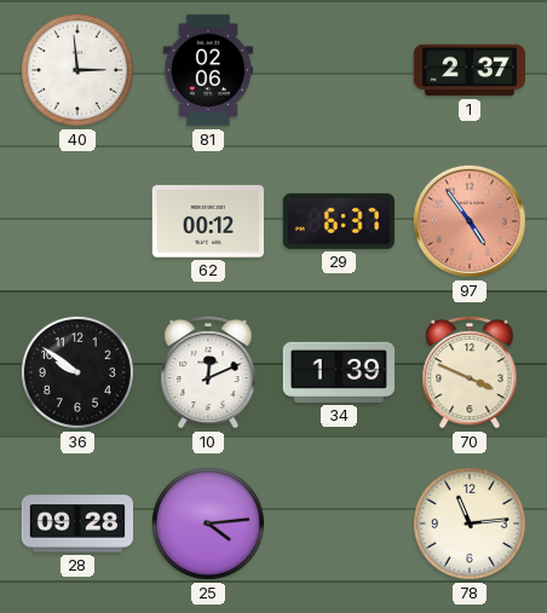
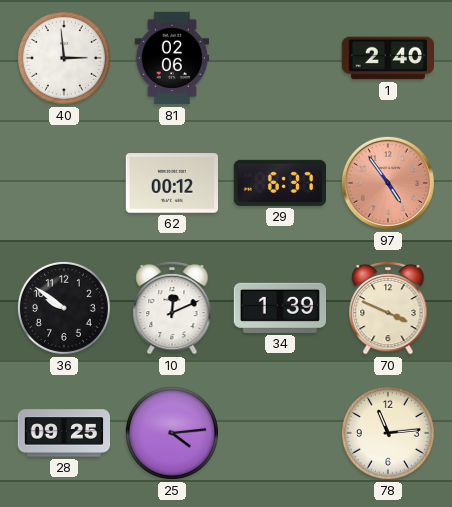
1: 2:37 -> 2:40
28: 09:28 -> 09:25
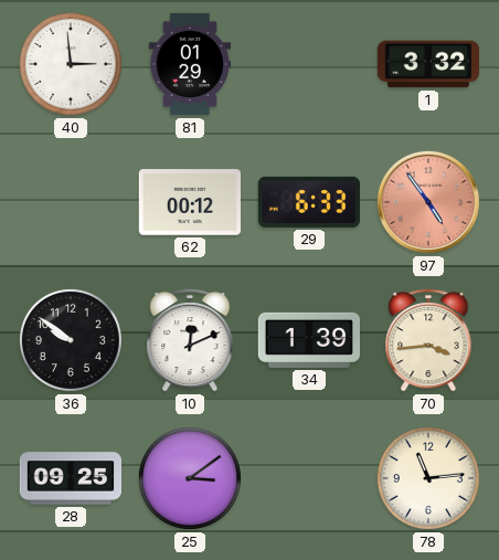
81: 02:06 -> 01:29
1: 2:40 -> 3:32
29: 6:37 -> 6:33
70: 3:49 -> 3:44
25: 4:14 -> 3:09
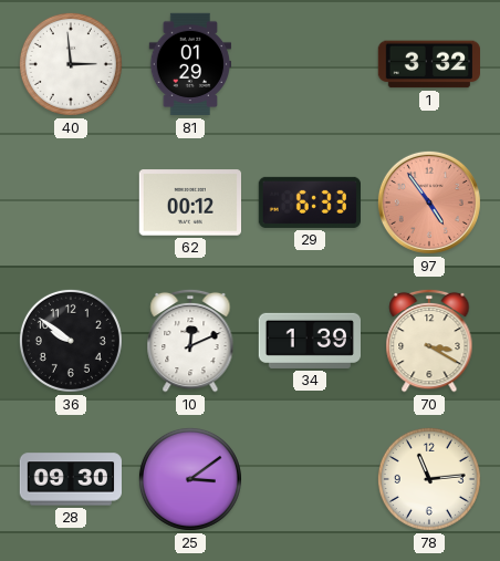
70: 3:44 -> 3:20
28: 09:25 -> 09:30
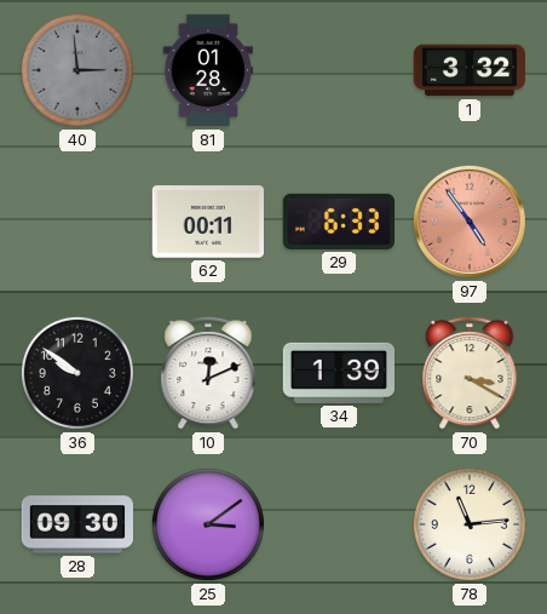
40 dial: white -> grey
81: 01:29 -> 01:28
62: 00:12 -> 00:11
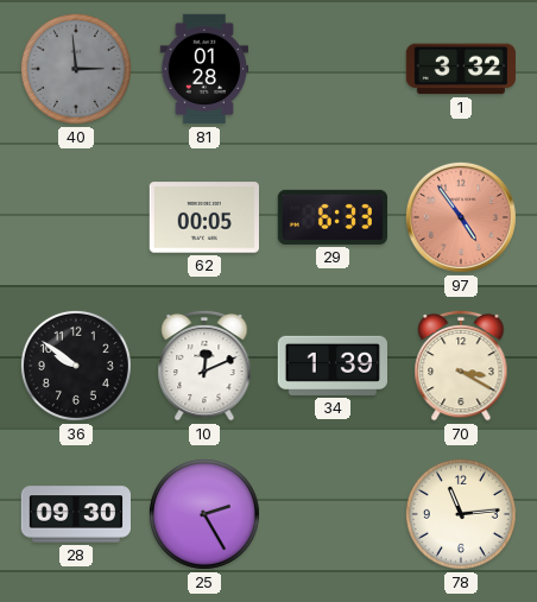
62: 00:11 -> 00:05
25: 3:09 -> 2:25
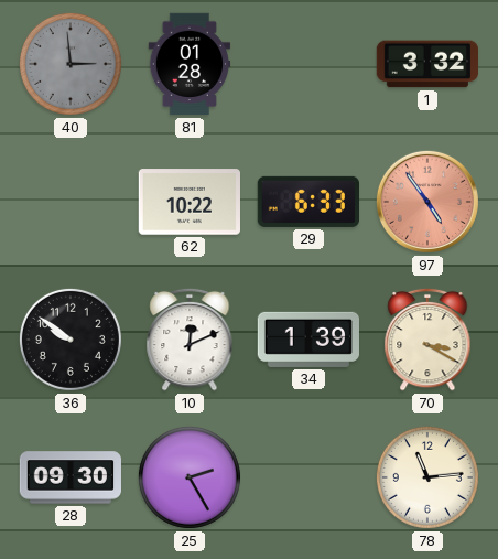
62: 00:05 -> 10:22
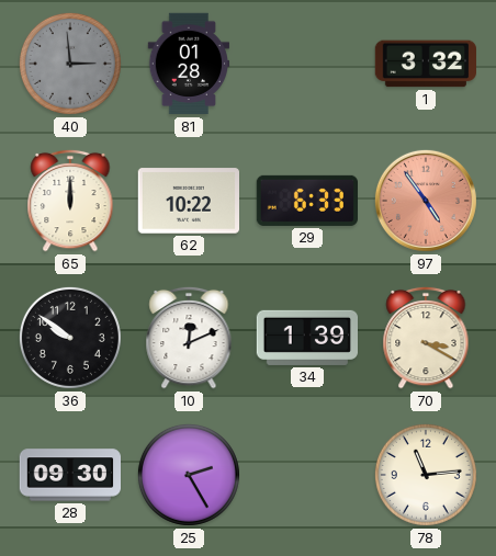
65: none -> 12:00
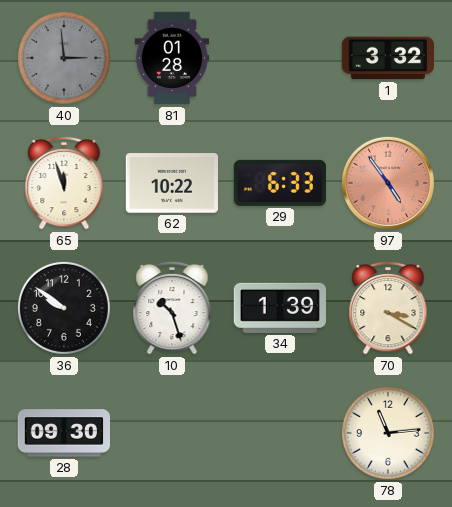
65: 12:00 -> 11:57
10: 12:11 -> 10:27
25: 2:25 -> none
